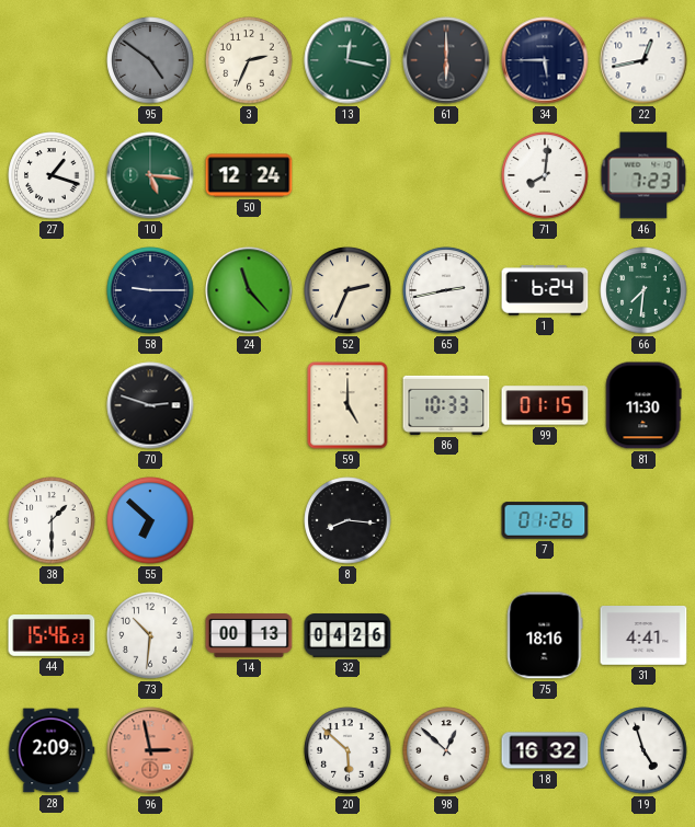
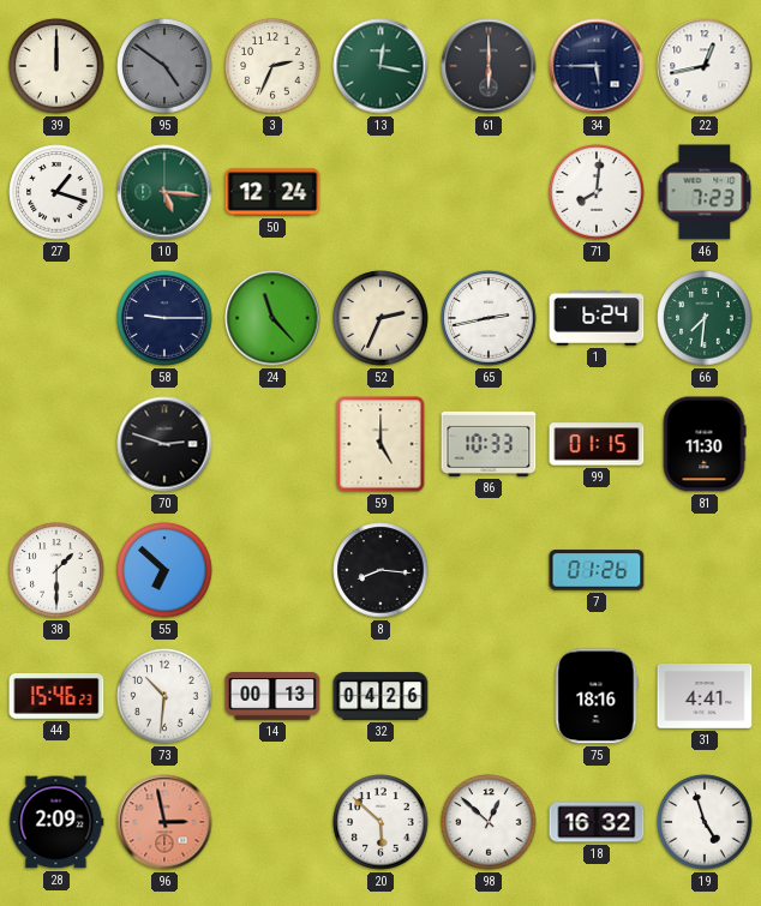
39: none -> 12:00
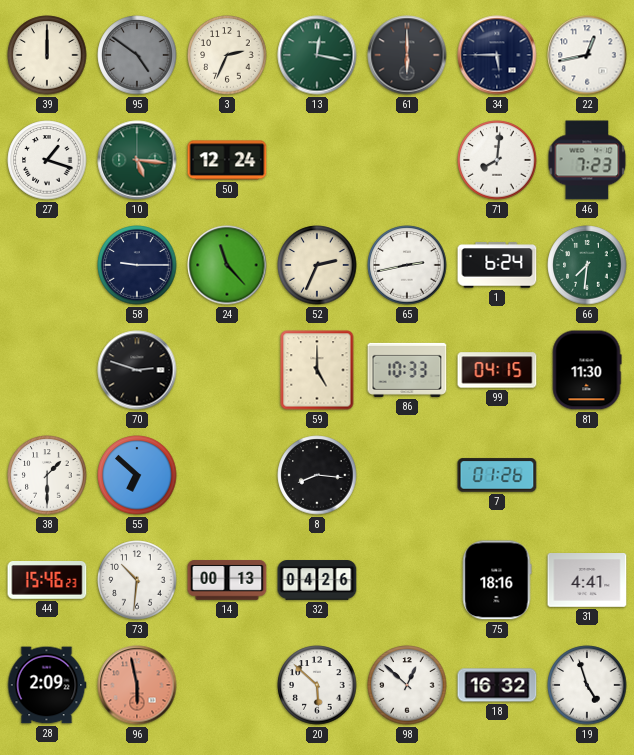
99: 01:15 -> 04:15
96: 2:58 -> 5:58
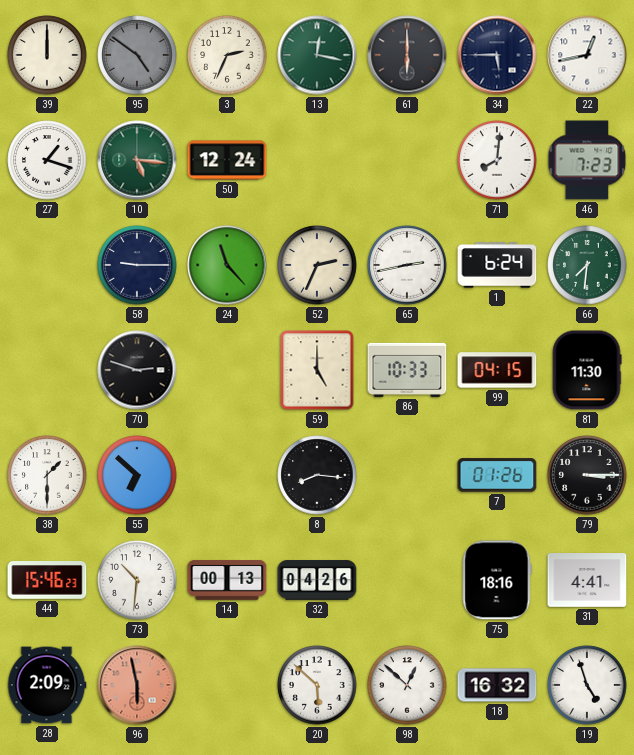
79: none -> 3:15
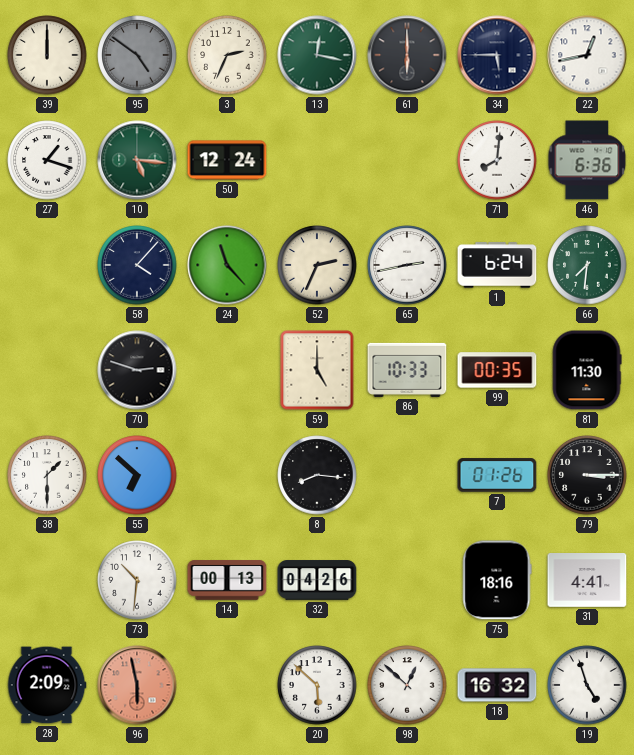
46: 7:23 -> 6:36
58: 9:15 -> 4:07
99: 04:15 -> 00:35
44: 15:46 -> none
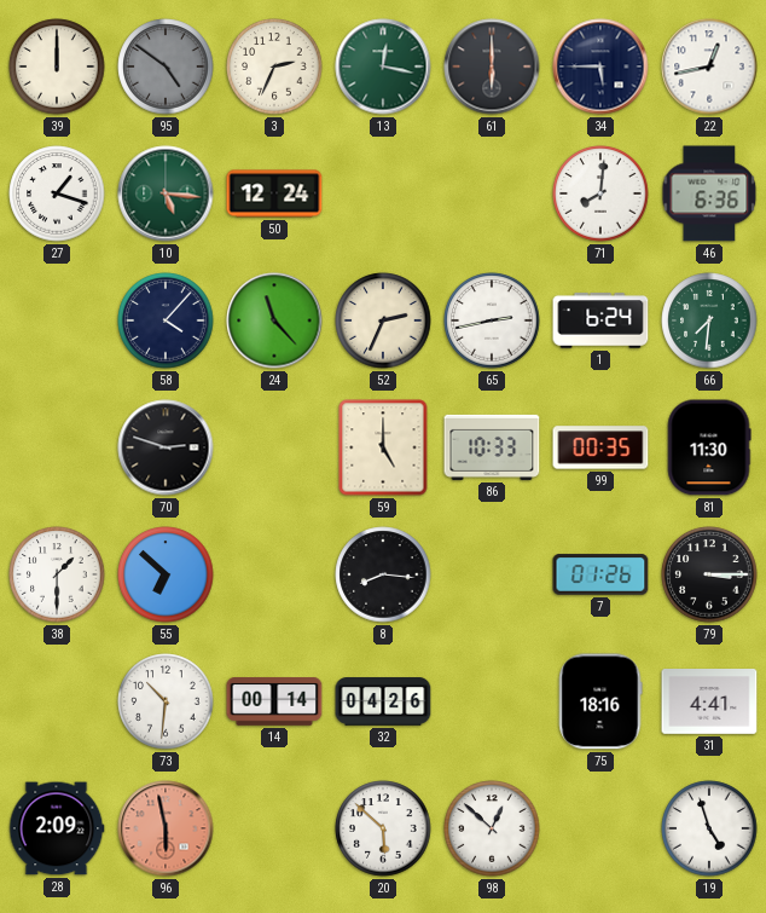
14: 00:13 -> 00:14
18: 16:32 -> none
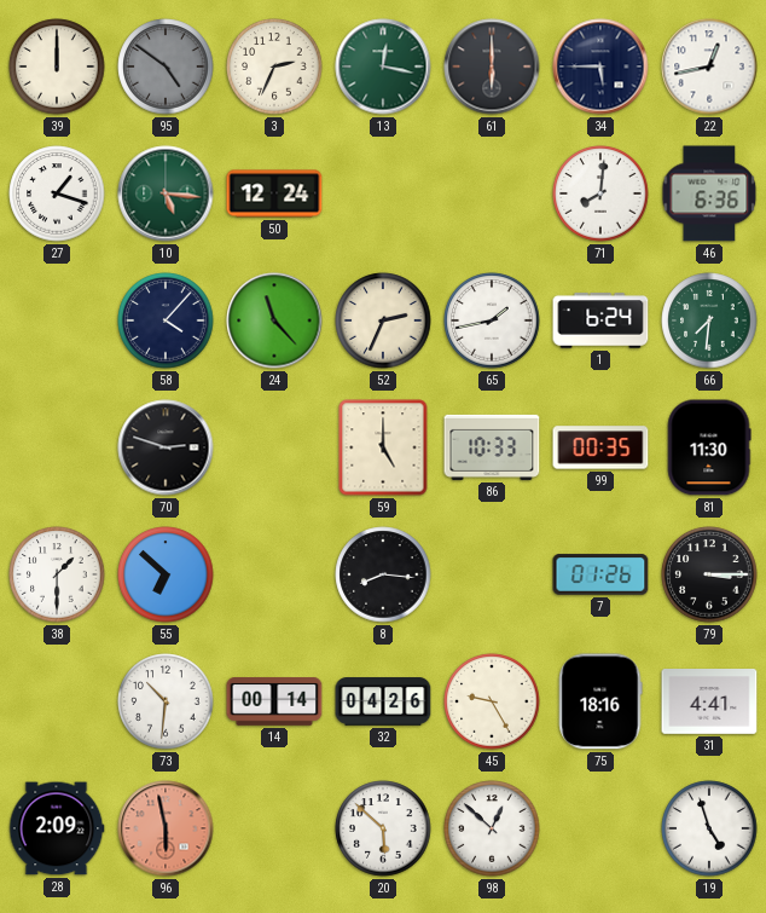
65: 2:43 -> 1:43
45: none -> 9:25
